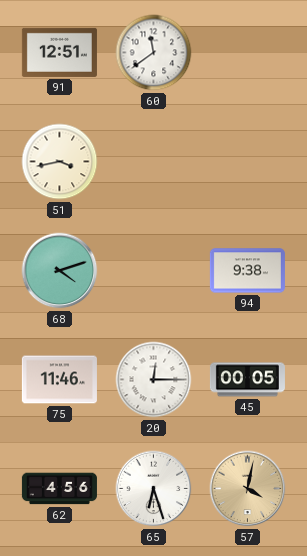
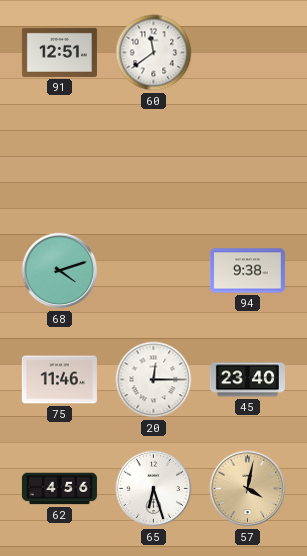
51: 3:43 -> none
45: 00:05 -> 23:40
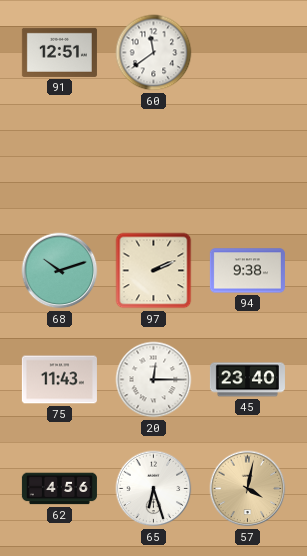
68: 4:12 -> 10:12
97: none -> 2:11
75: 11:46 -> 11:43
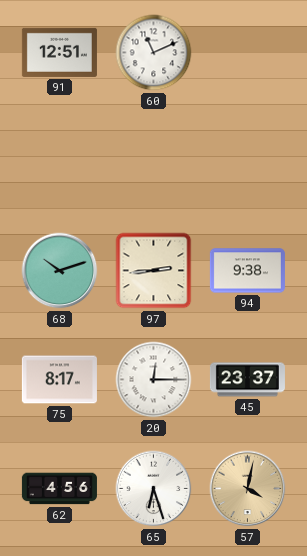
60: 11:39 -> 11:11
97: 2:11 -> 2:44
75: 11:43 -> 8:17
45: 23:40 -> 23:37
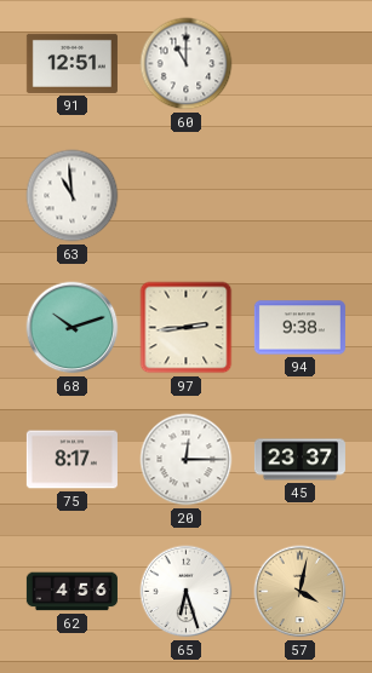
60: 11:11 -> 11:00
63: none -> 10:59
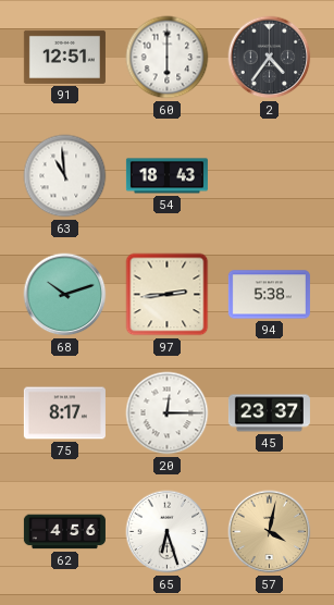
60: 11:00 -> 6:00
2: none -> 4:36
54: none -> 18:43
94: 9:38 -> 5:38
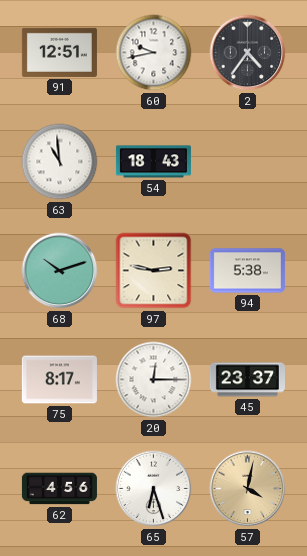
60: 6:00 -> 9:43
97: 2:44 -> 2:47
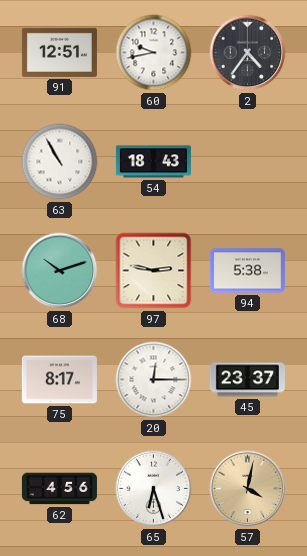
63: 10:59 -> 10:55
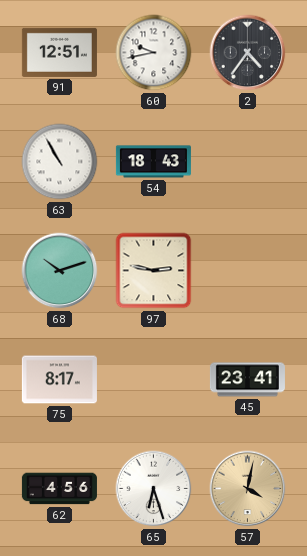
94: 5:38 -> none
20: 12:15 -> none
45: 23:37 -> 23:41
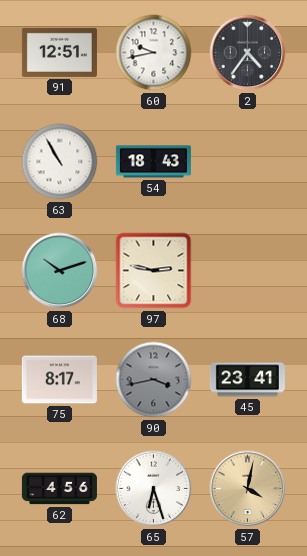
90: none -> 3:43
